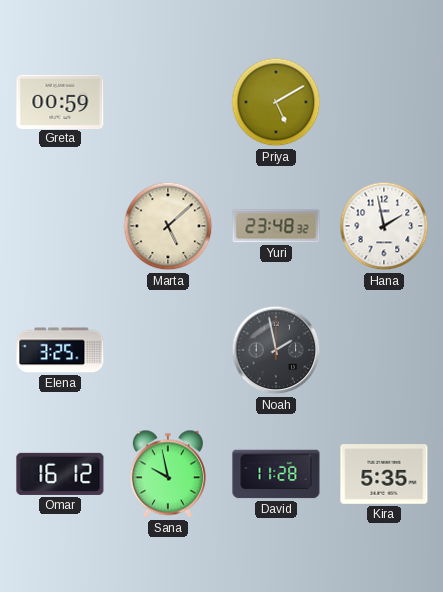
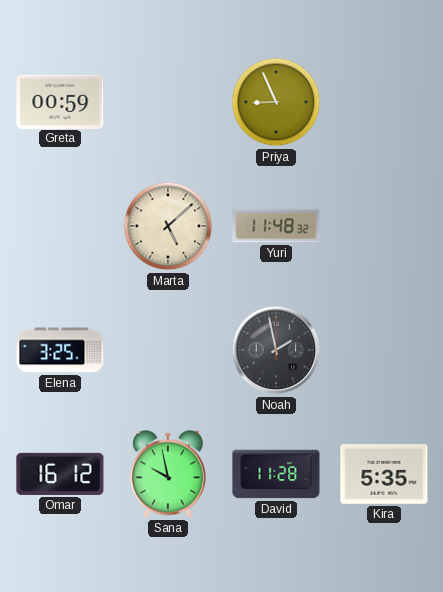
Priya: 5:10 -> 8:56
Yuri: 23:48 -> 11:48
Hana: 1:58 -> none
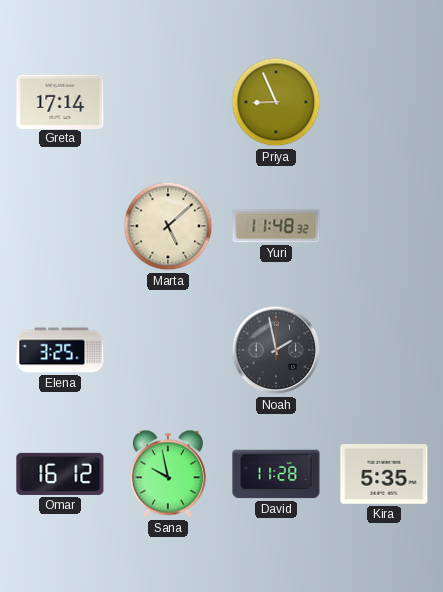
Greta: 00:59 -> 17:14
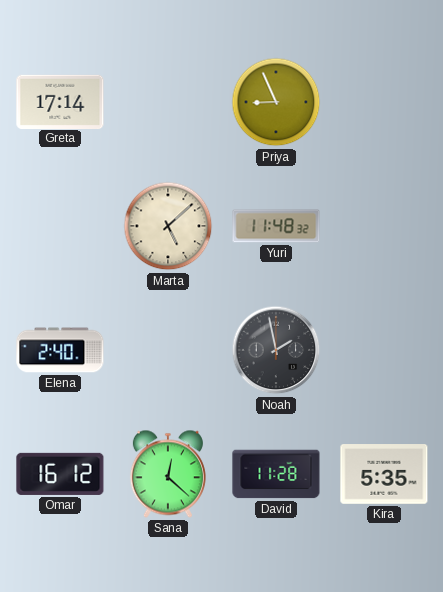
Elena: 3:25 -> 2:40
Sana: 9:58 -> 12:22
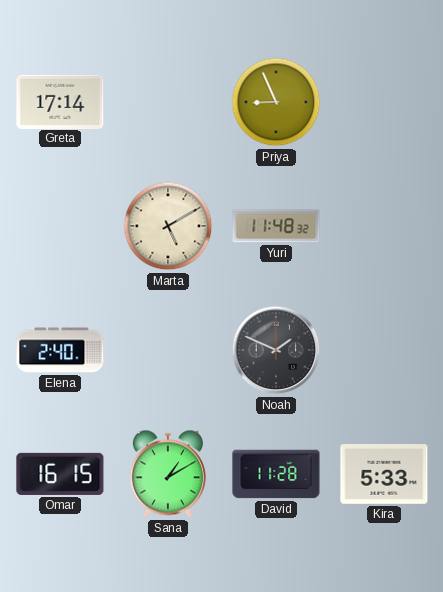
Marta: 5:08 -> 5:10
Noah: 1:58 -> 1:49
Omar: 16:12 -> 16:15
Sana: 12:22 -> 1:10
Kira: 5:35 -> 5:33
